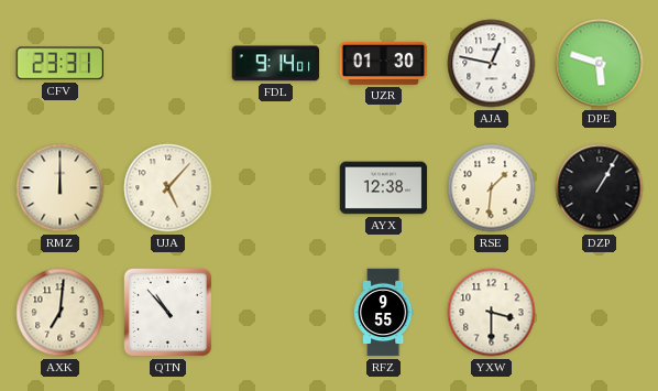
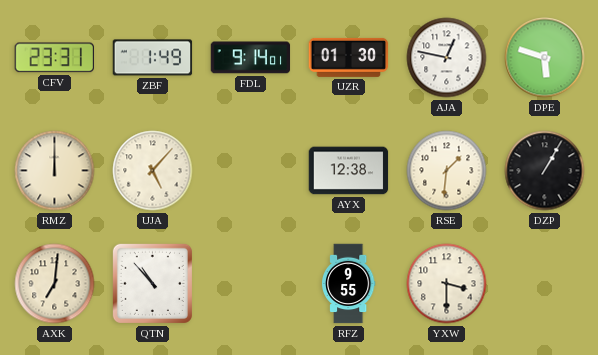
ZBF: none -> 1:49
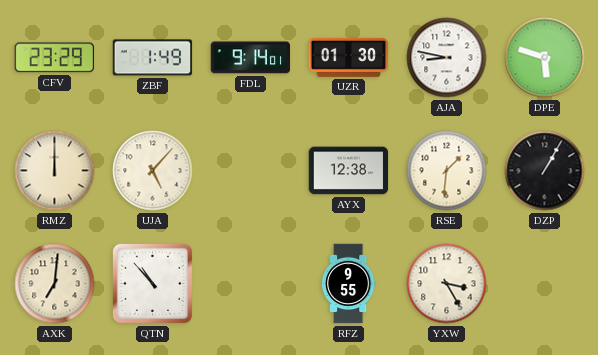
CFV: 23:31 -> 23:29
AJA: 12:47 -> 8:47
YXW: 3:30 -> 3:25
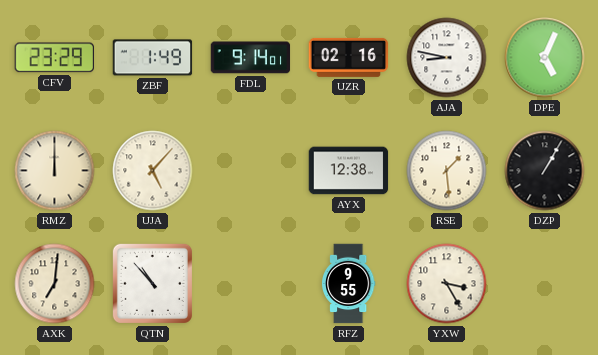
UZR: 01:30 -> 02:16
DPE: 5:48 -> 5:04
RSE: 1:31 -> 1:29
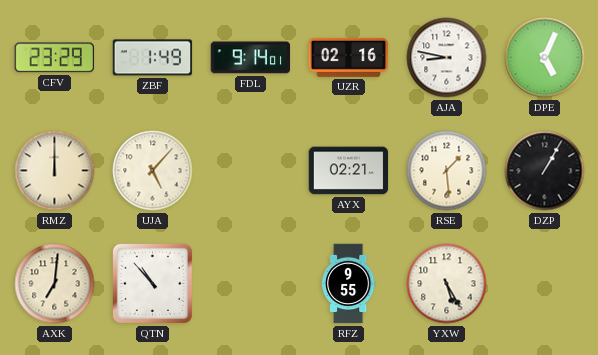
AYX: 12:38 -> 02:21
YXW: 3:25 -> 5:25
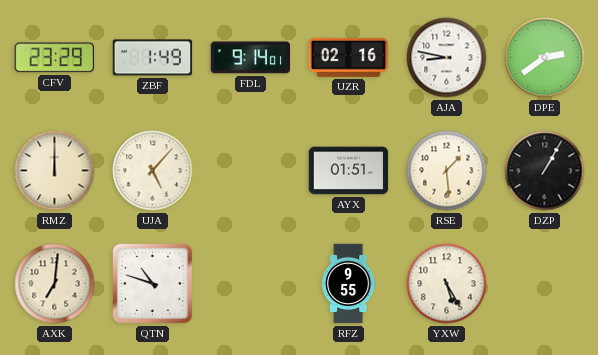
DPE: 5:04 -> 2:39
AYX: 02:21 -> 01:51
QTN: 10:53 -> 10:48
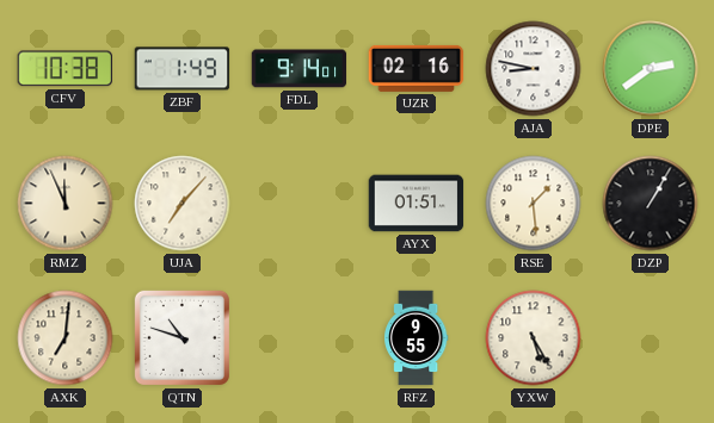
CFV: 23:29 -> 10:38
RMZ: 12:00 -> 11:56
UJA: 5:07 -> 7:07
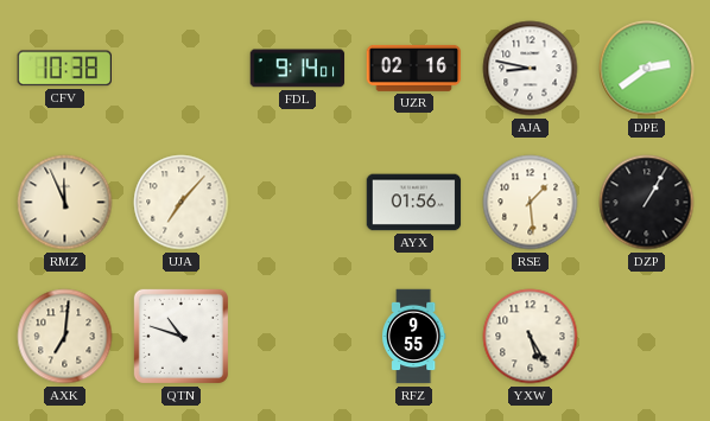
ZBF: 1:49 -> none
AYX: 01:51 -> 01:56
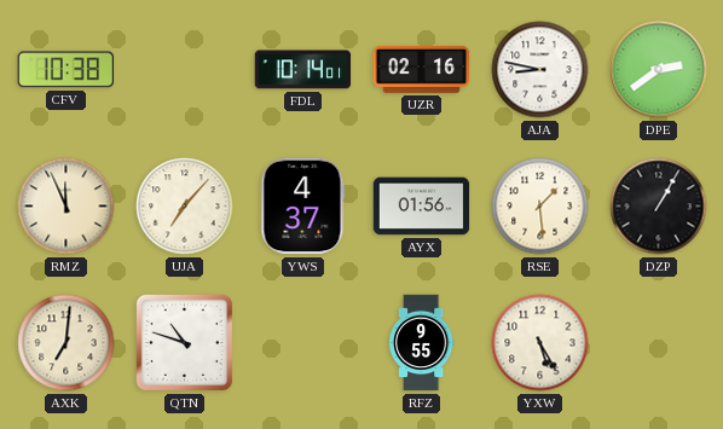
FDL: 9:14 -> 10:14
YWS: none -> 4:37
